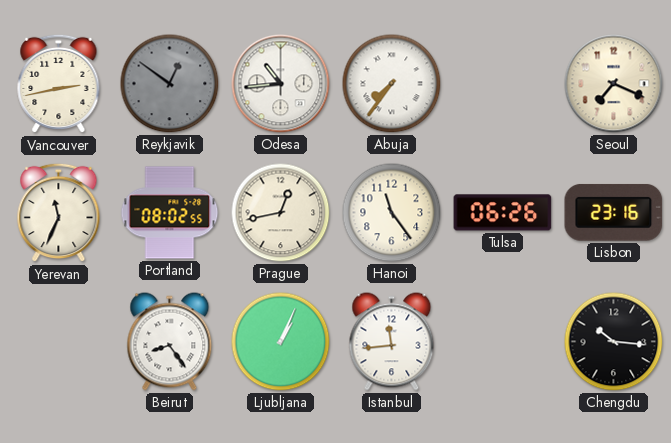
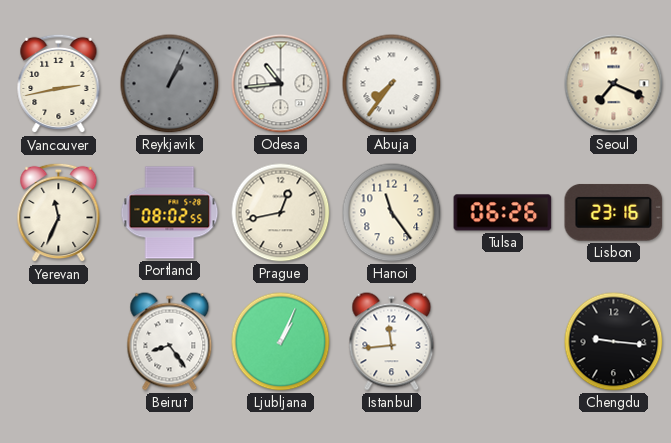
Reykjavik: 12:51 -> 1:04
Chengdu: 10:16 -> 9:16
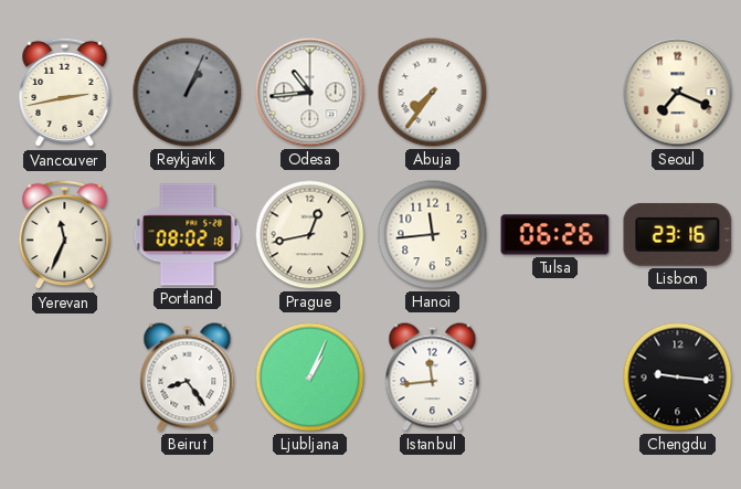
Portland: 08:02:55 -> 08:02:18
Hanoi: 11:24 -> 11:44
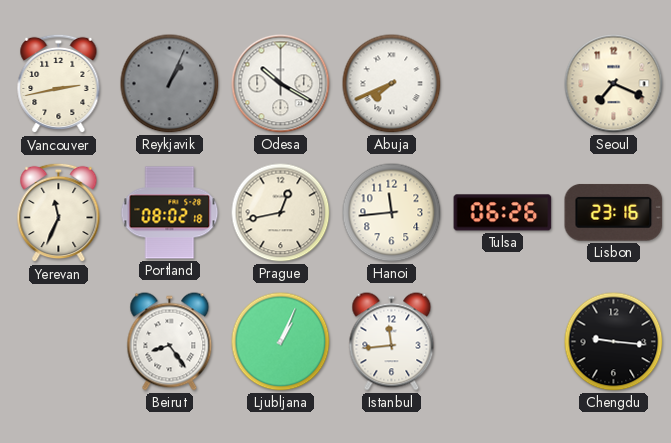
Odesa: 10:44 -> 10:20
Abuja: 7:36 -> 7:41
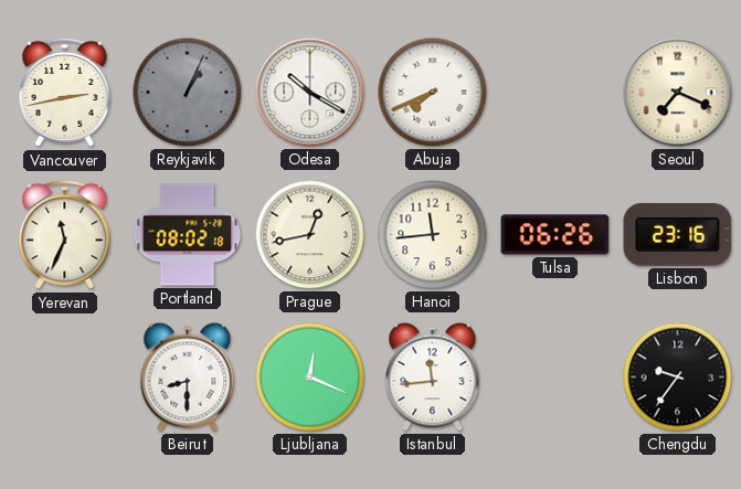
Beirut: 8:24 -> 8:30
Ljubljana: 1:04 -> 12:19
Chengdu: 9:16 -> 9:36
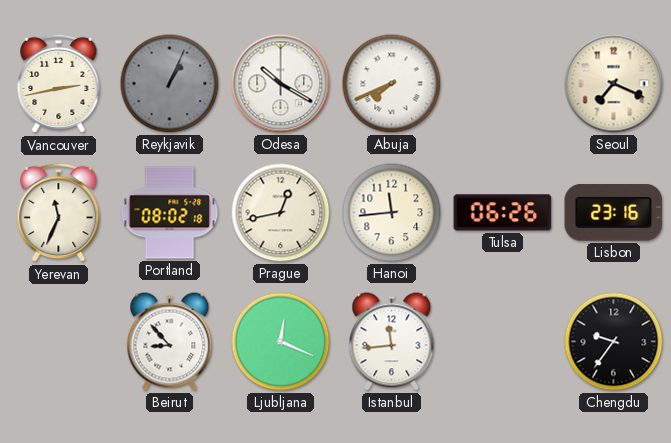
Beirut: 8:30 -> 8:53
